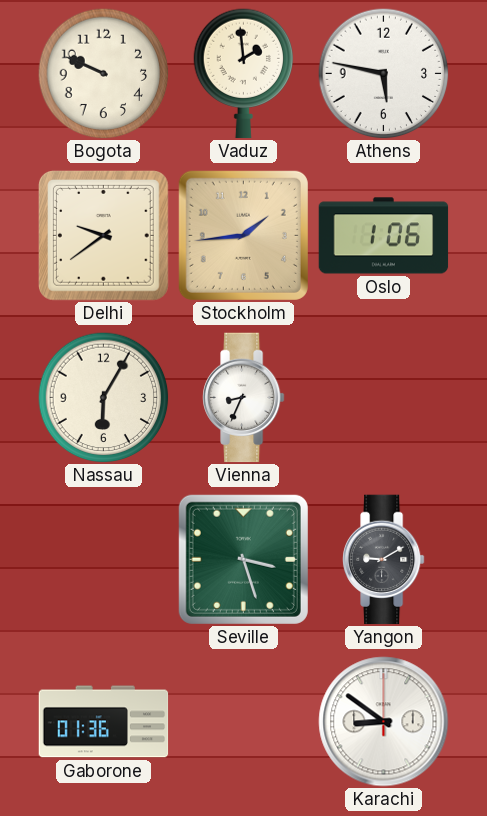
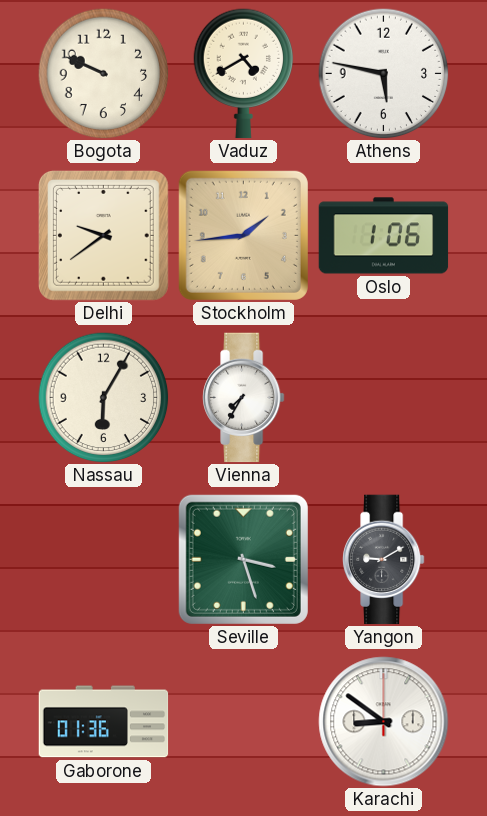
Vaduz: 1:59 -> 4:40
Vienna: 8:34 -> 7:35
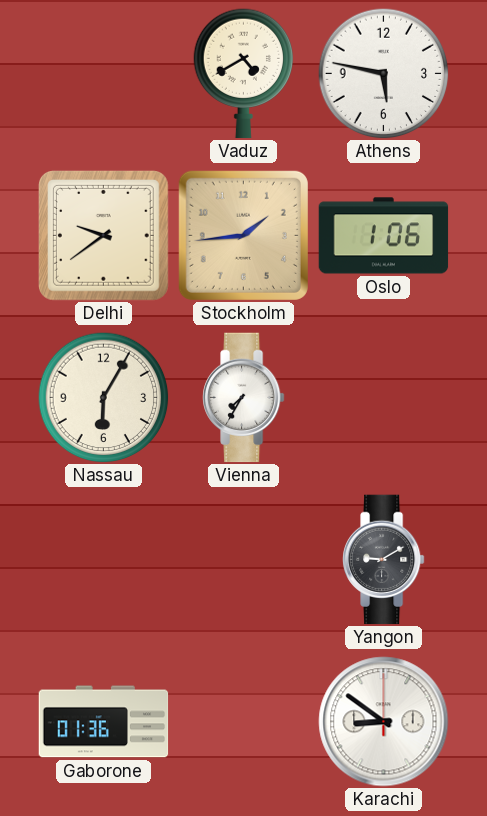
Bogota: 9:49 -> none
Seville: 3:27 -> none
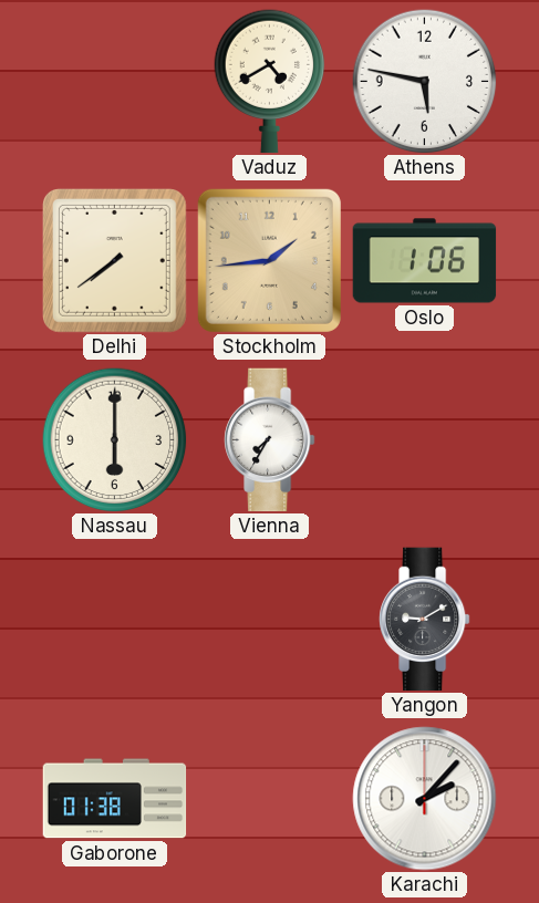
Delhi: 9:39 -> 7:39
Nassau: 6:05 -> 6:00
Gaborone: 01:36 -> 01:38
Karachi: 8:51 -> 2:07
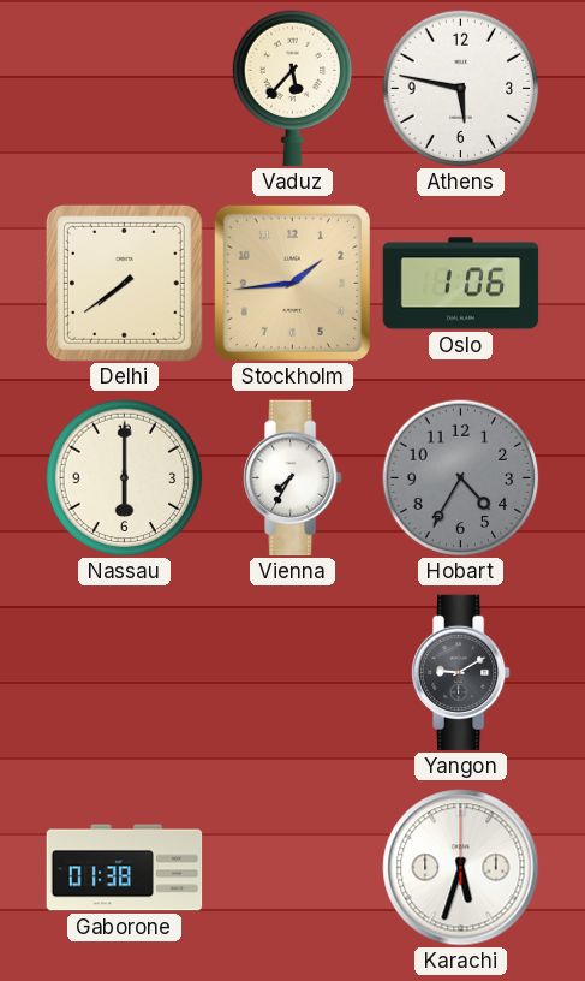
Vaduz: 4:40 -> 5:37
Hobart: none -> 4:35
Karachi: 2:07 -> 5:33
